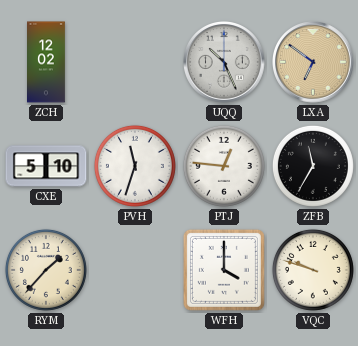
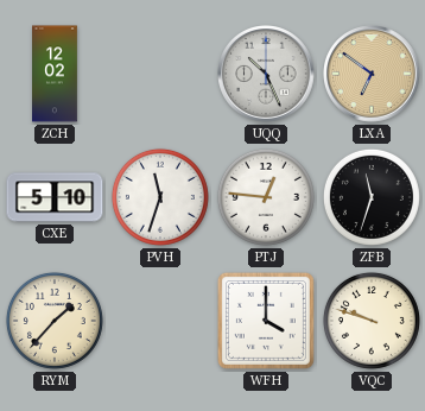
ZFB: 11:35 -> 11:33
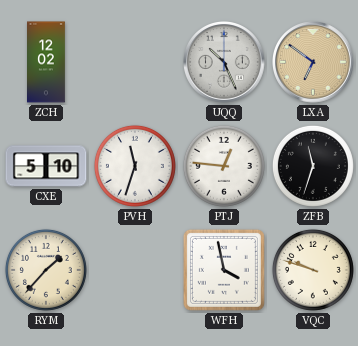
WFH: 4:00 -> 3:58
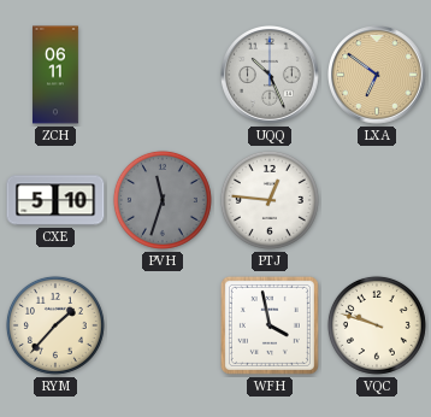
ZCH: 12:02 -> 06:11
PVH dial: white -> grey
ZFB: 11:33 -> none
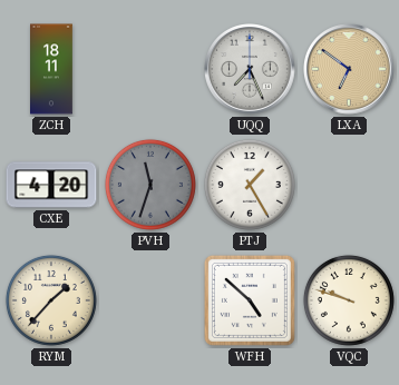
ZCH: 06:11 -> 18:11
UQQ: 10:26 -> 7:26
CXE: 5:10 -> 4:20
PTJ: 12:46 -> 1:25
WFH: 3:58 -> 4:52
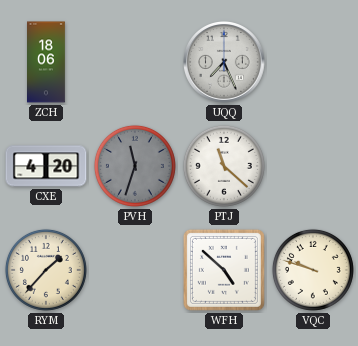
ZCH: 18:11 -> 18:06
LXA: 6:51 -> none
PTJ: 1:25 -> 11:22
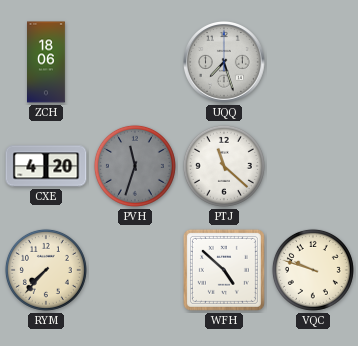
UQQ: 7:26 -> 7:27
RYM: 1:37 -> 7:37
